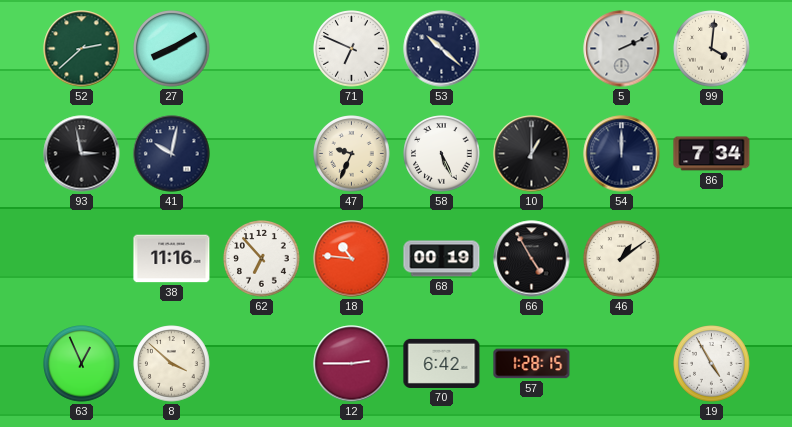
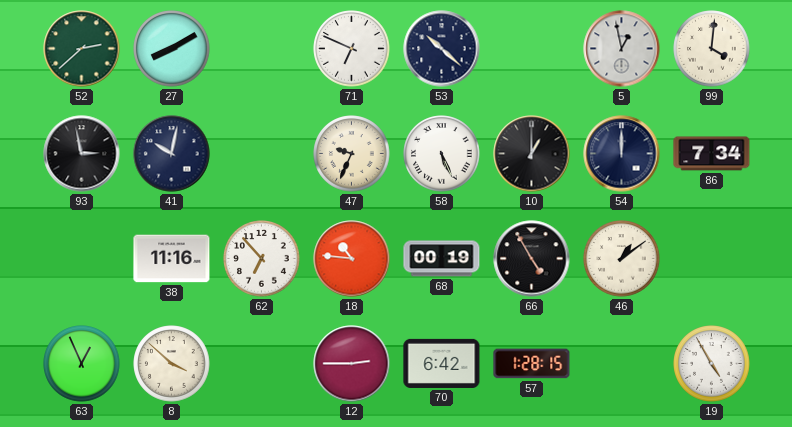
5: 2:11 -> 12:58
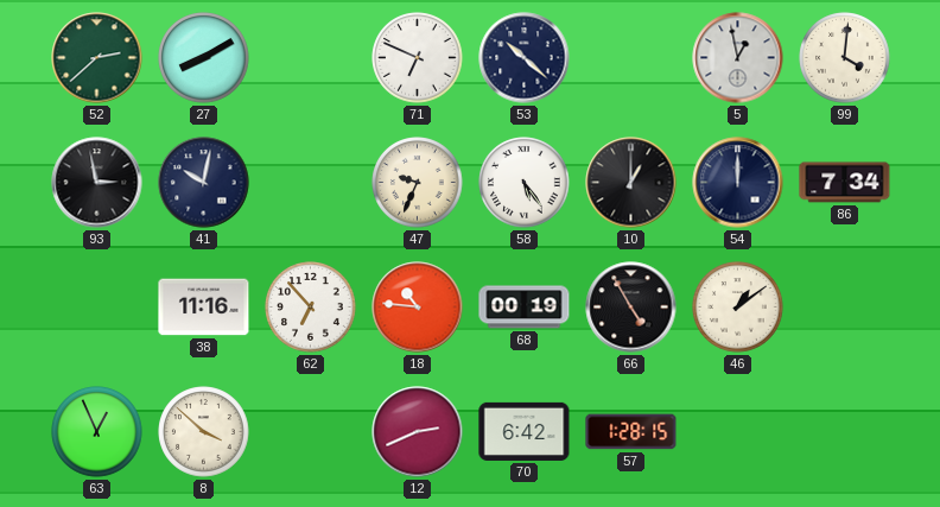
58: 5:26 -> 5:24
12: 2:45 -> 2:41
19: 4:55 -> none
